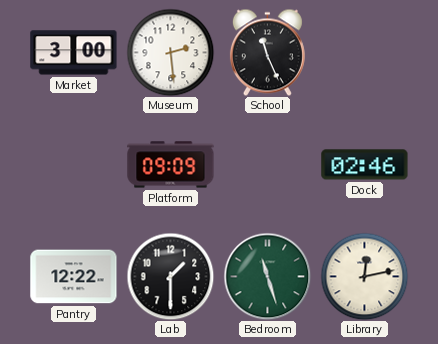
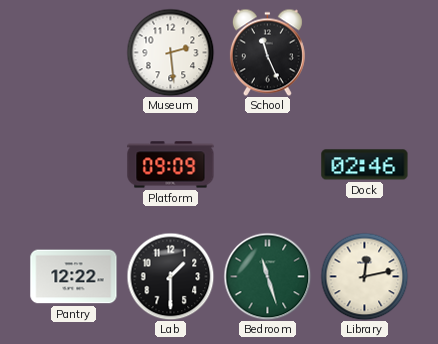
Market: 3:00 -> none
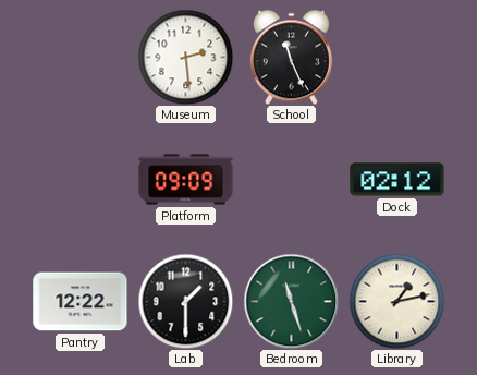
Dock: 02:46 -> 02:12
Library: 12:13 -> 1:13
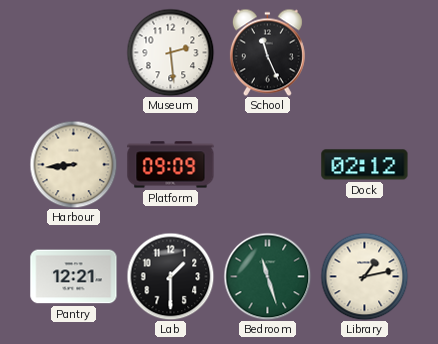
Harbour: none -> 8:44
Pantry: 12:22 -> 12:21
